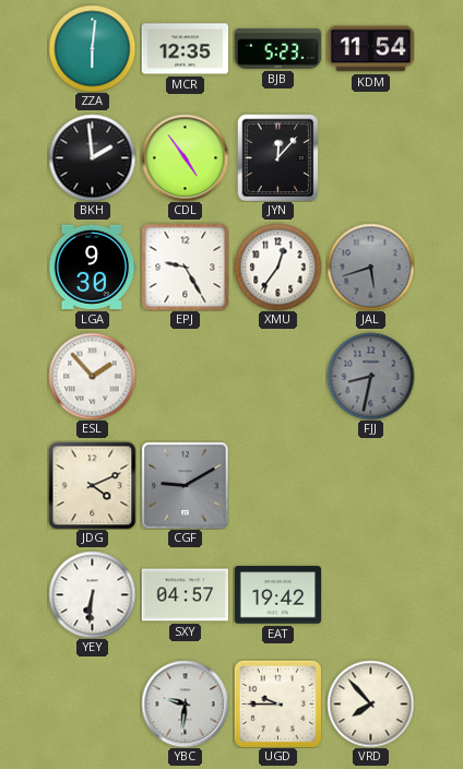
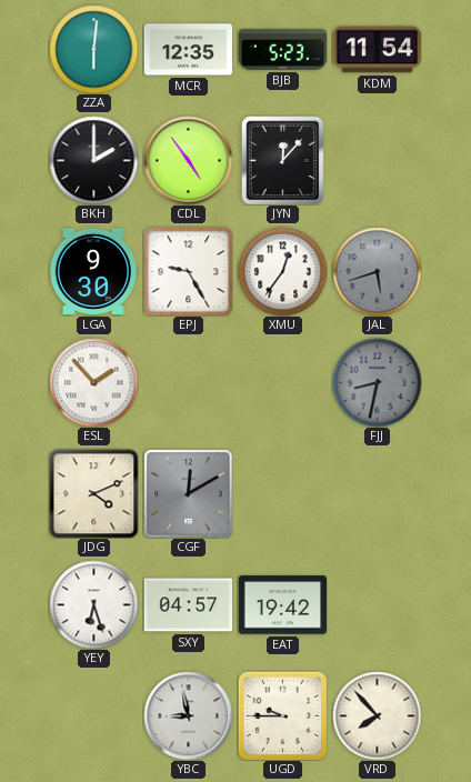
BKH: 1:59 -> 2:00
CGF: 9:10 -> 12:10
YEY: 6:31 -> 6:27
YBC: 9:31 -> 8:58
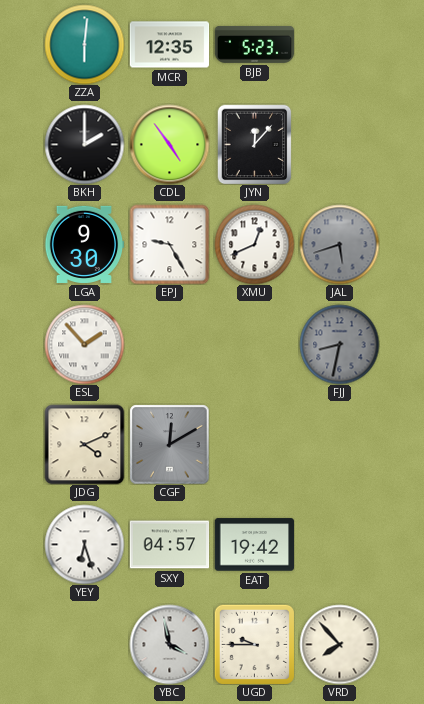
KDM: 11:54 -> none
XMU: 12:36 -> 12:41
YBC: 8:58 -> 3:58
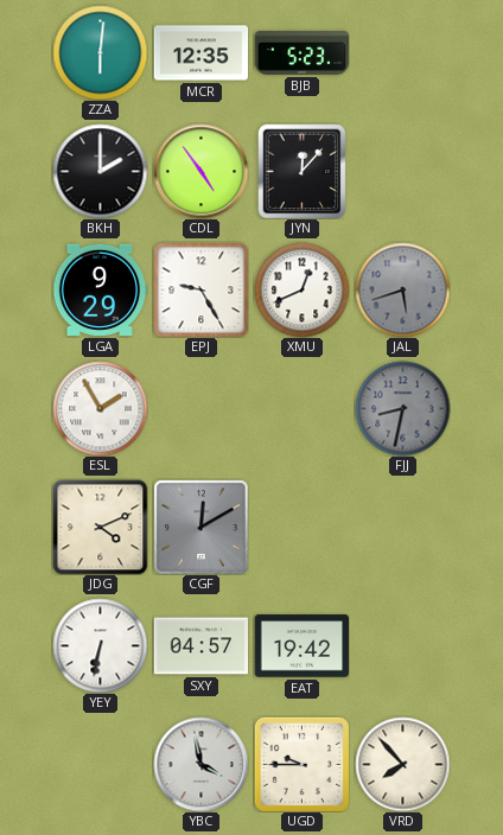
LGA: 9:30 -> 9:29
ESL: 1:53 -> 1:55
YEY: 6:27 -> 6:32
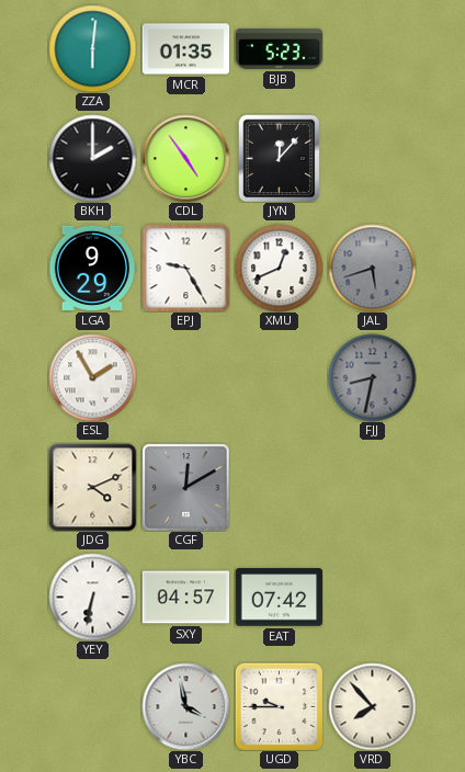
MCR: 12:35 -> 01:35
EAT: 19:42 -> 07:42
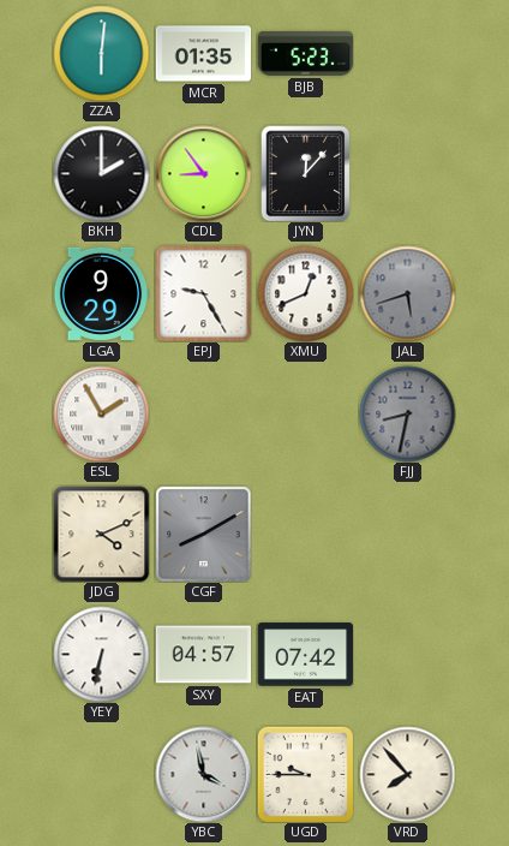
CDL: 4:54 -> 8:54
CGF: 12:10 -> 8:10
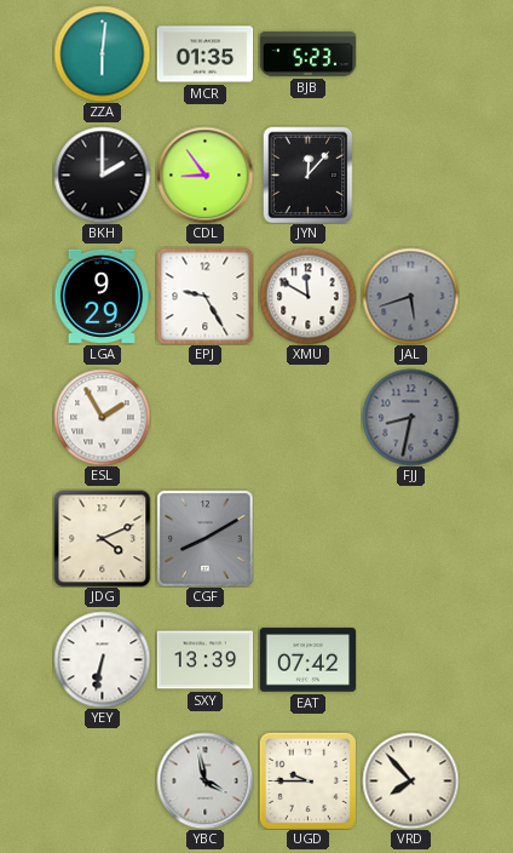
XMU: 12:41 -> 11:50
SXY: 04:57 -> 13:39
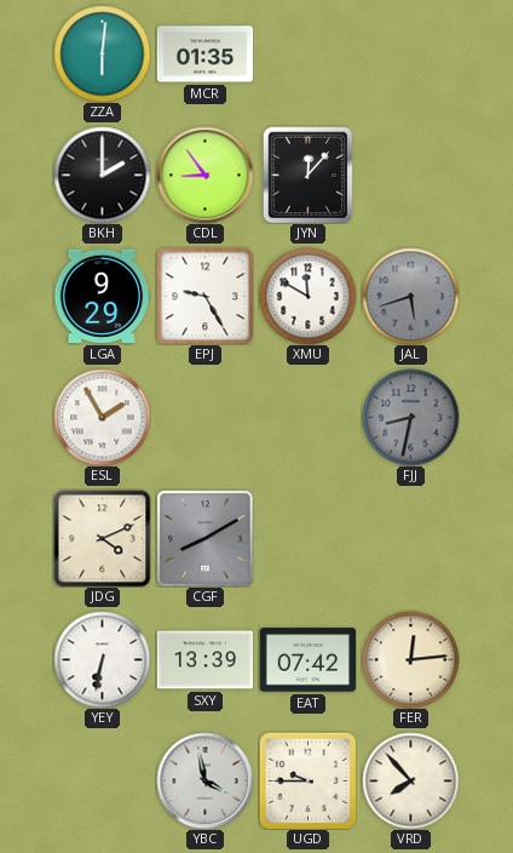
BJB: 5:23 -> none
FER: none -> 12:14
